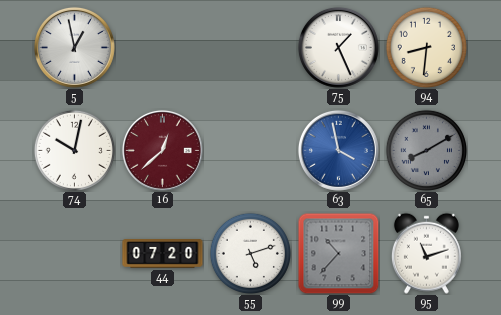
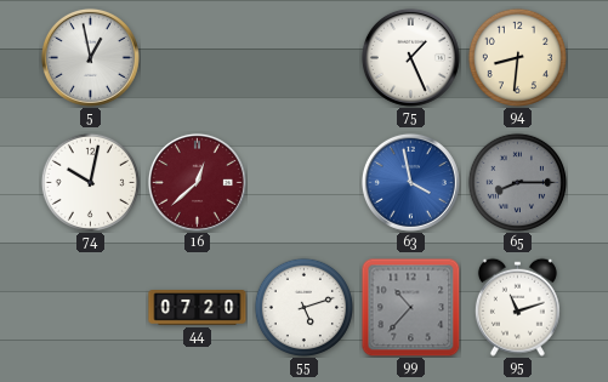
65: 8:10 -> 8:15
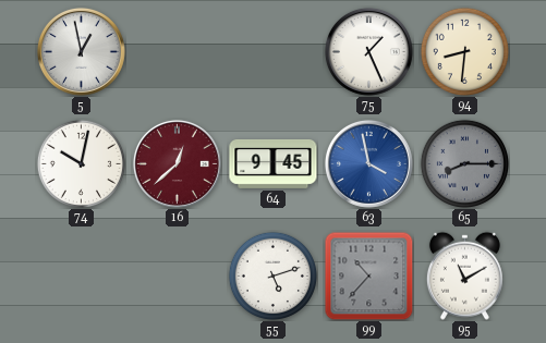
64: none -> 9:45
44: 07:20 -> none
95: 11:12 -> 11:10
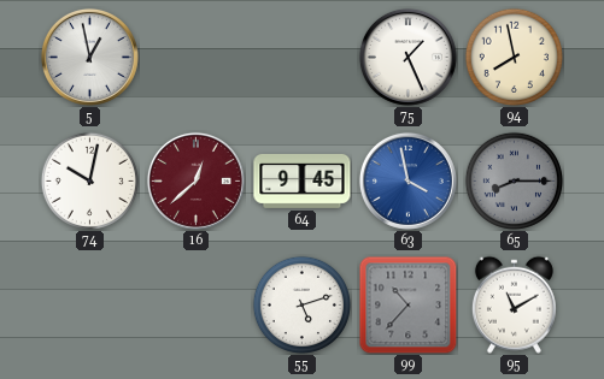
94: 8:31 -> 7:58
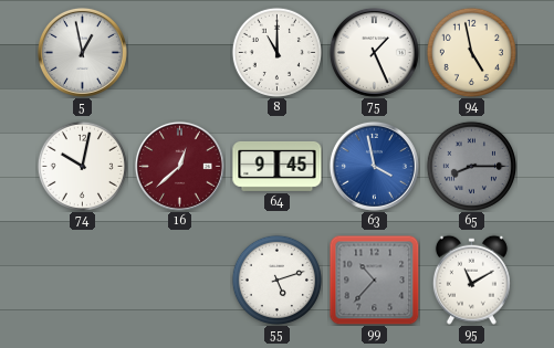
8: none -> 11:00
94: 7:58 -> 4:58
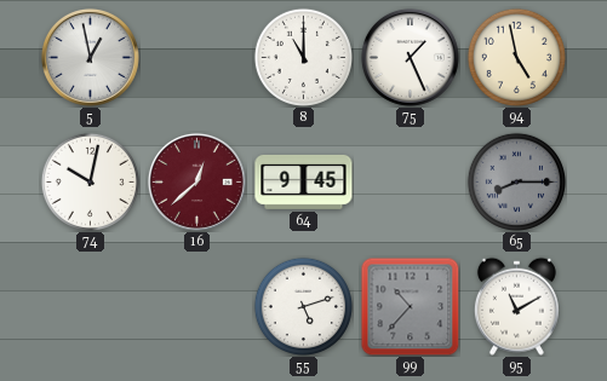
63: 3:58 -> none
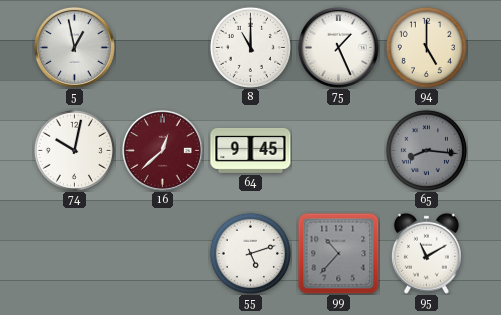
94: 4:58 -> 5:00
65: 8:15 -> 8:16
